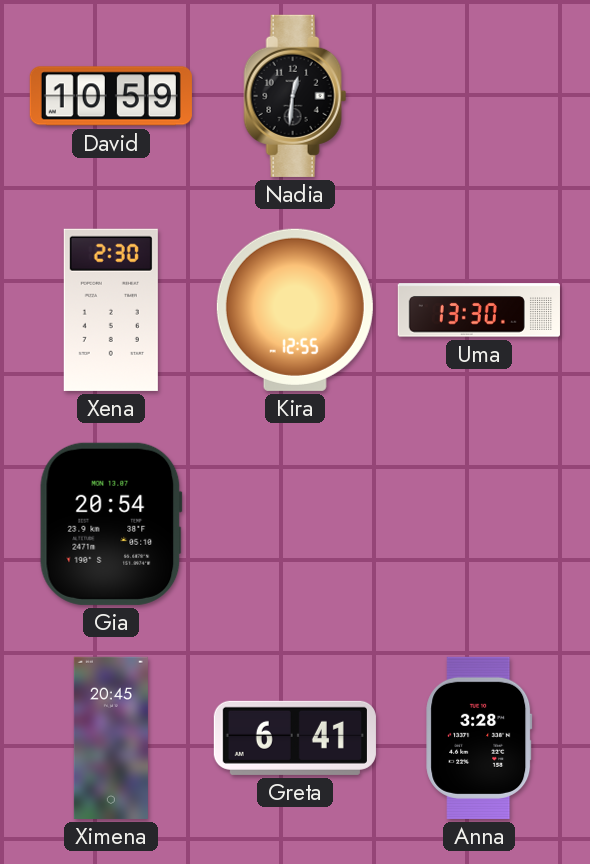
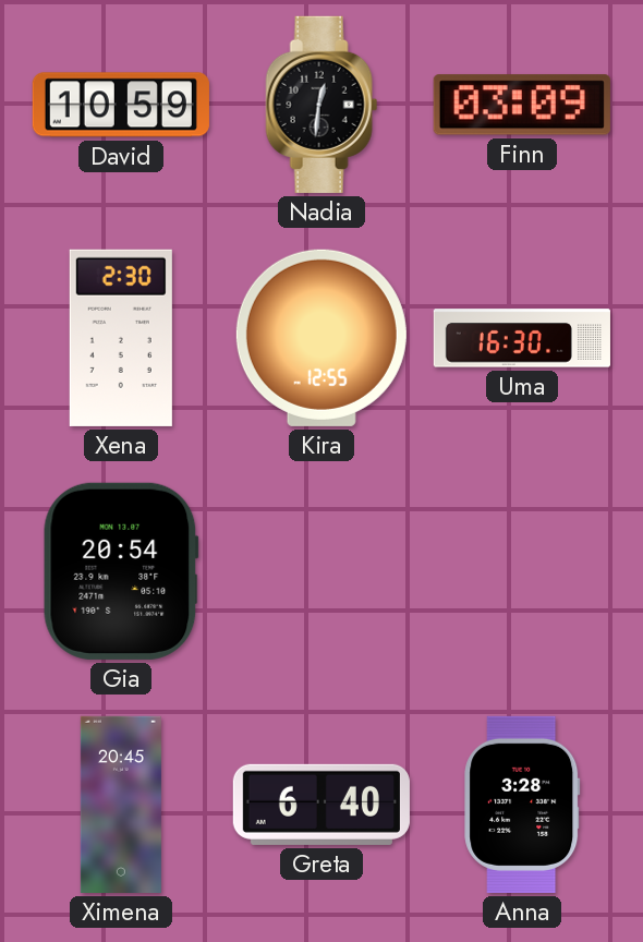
Finn: none -> 03:09
Uma: 13:30 -> 16:30
Greta: 6:41 -> 6:40
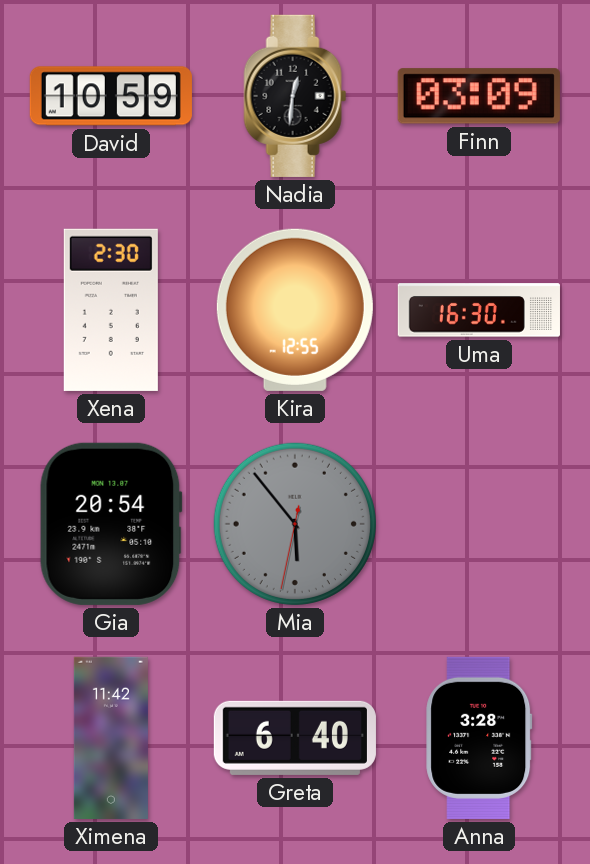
Mia: none -> 5:53
Ximena: 20:45 -> 11:42
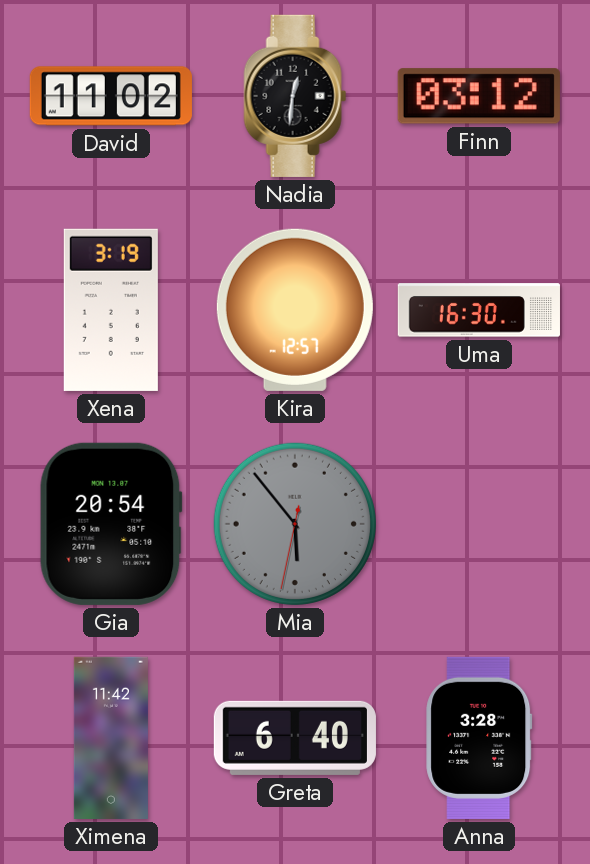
David: 10:59 -> 11:02
Finn: 03:09 -> 03:12
Xena: 2:30 -> 3:19
Kira: 12:55 -> 12:57
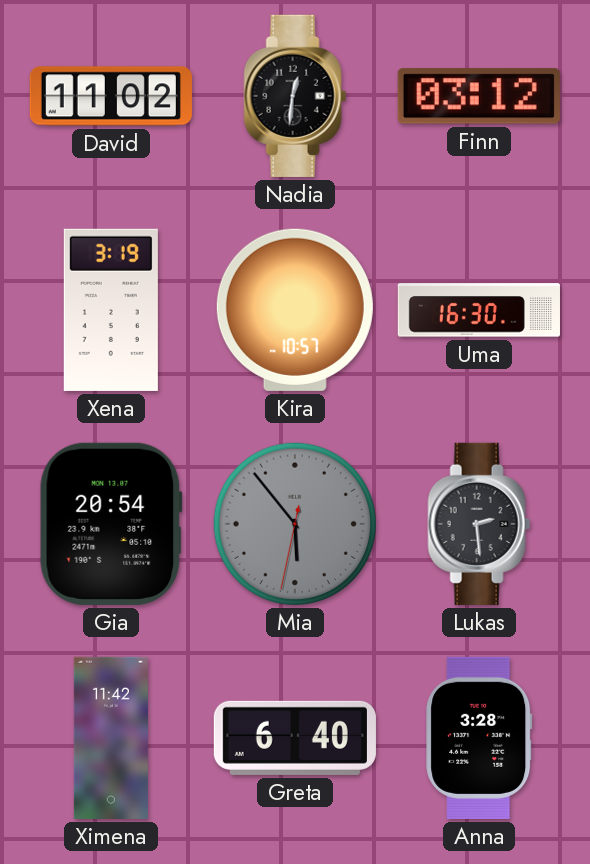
Kira: 12:57 -> 10:57
Lukas: none -> 2:29
